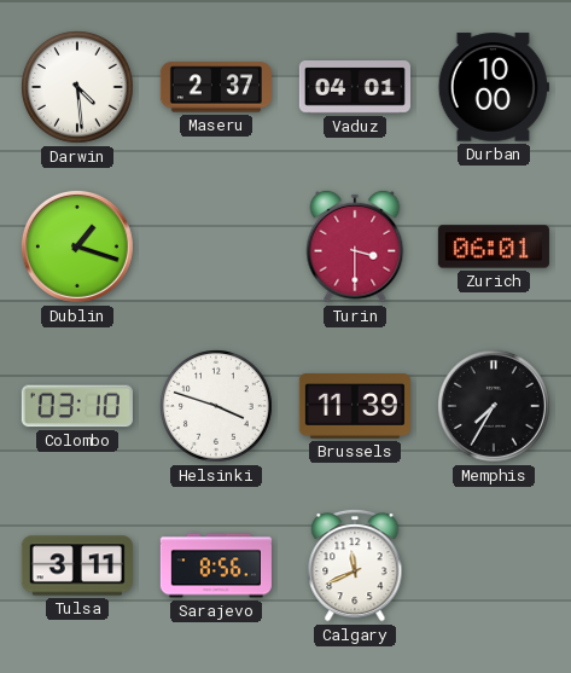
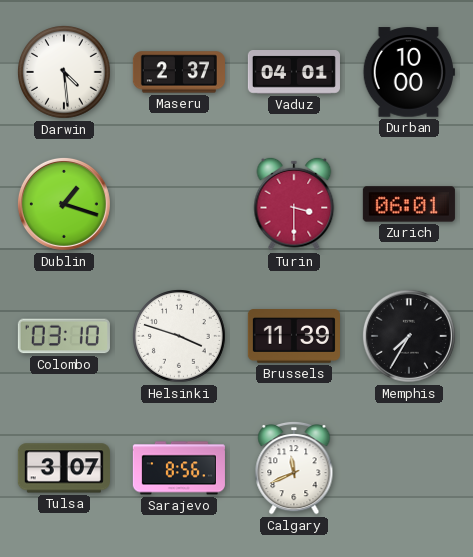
Tulsa: 3:11 -> 3:07
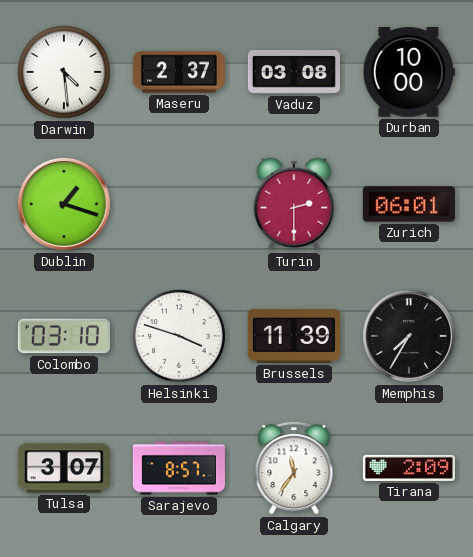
Vaduz: 04:01 -> 03:08
Turin: 3:30 -> 2:30
Sarajevo: 8:56 -> 8:57
Calgary: 11:41 -> 11:36
Tirana: none -> 2:09
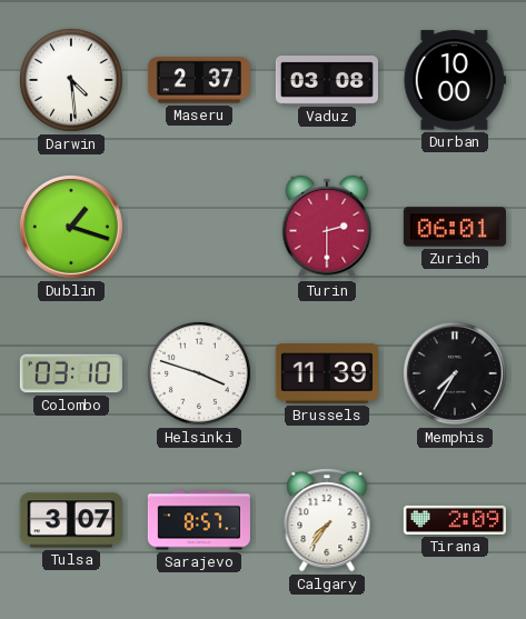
Calgary: 11:36 -> 7:36
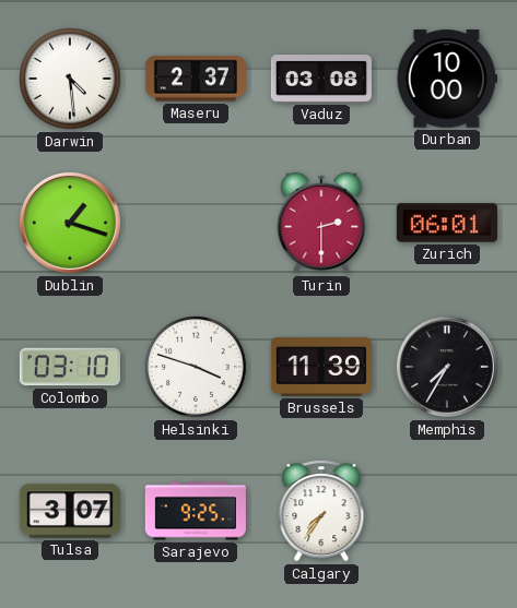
Sarajevo: 8:57 -> 9:25
Tirana: 2:09 -> none
